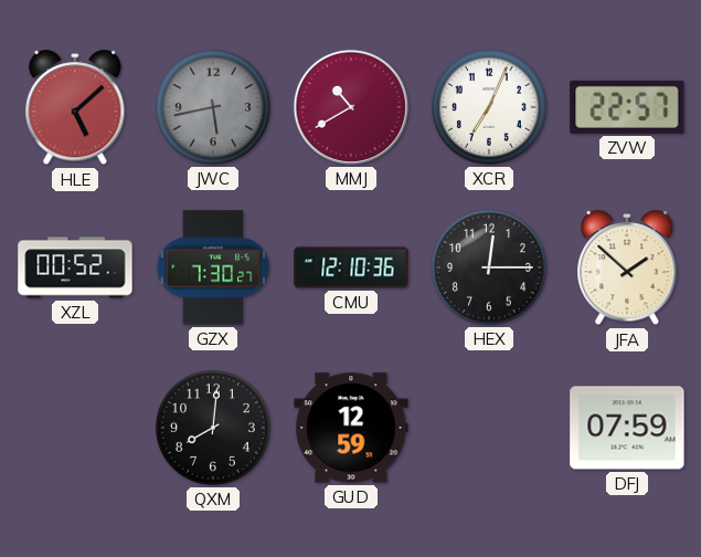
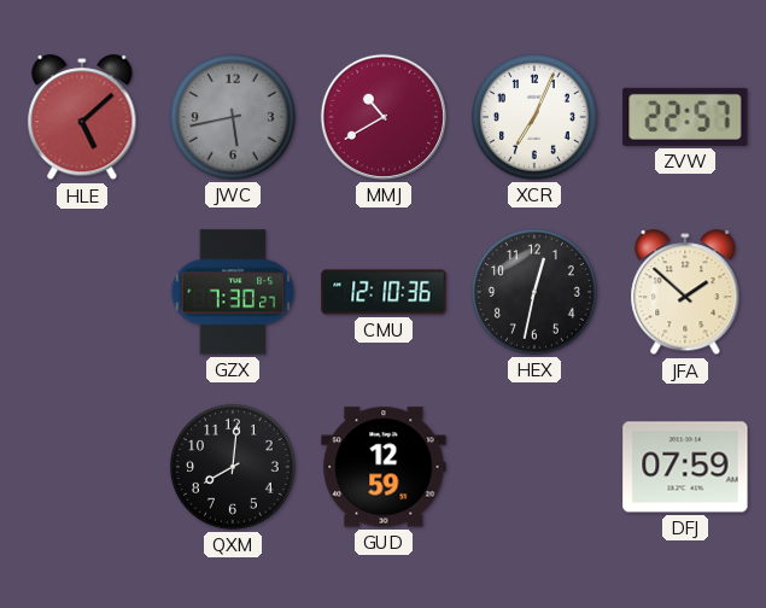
XZL: 00:52 -> none
HEX: 12:15 -> 12:32
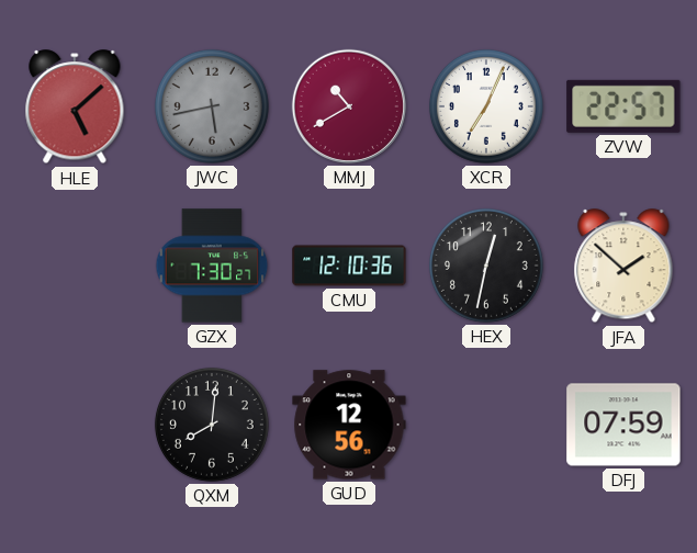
GUD: 12:59 -> 12:56
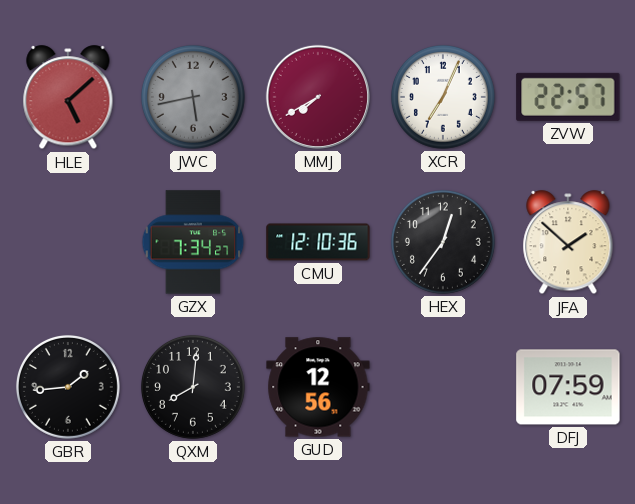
MMJ: 10:40 -> 7:40
GZX: 7:30 -> 7:34
HEX: 12:32 -> 12:36
GBR: none -> 1:44
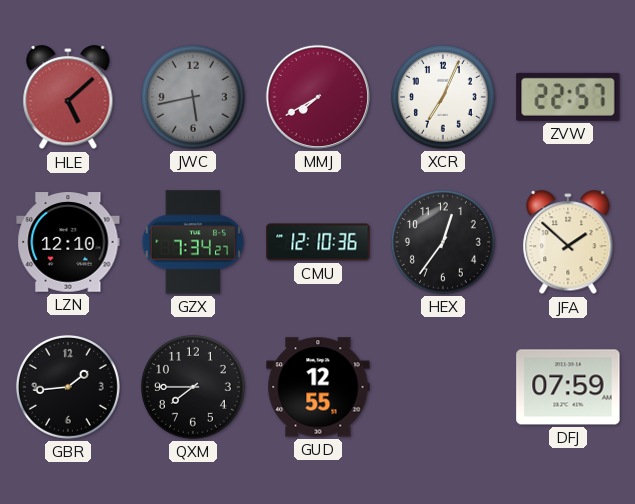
LZN: none -> 12:10
QXM: 8:01 -> 7:45
GUD: 12:56 -> 12:55
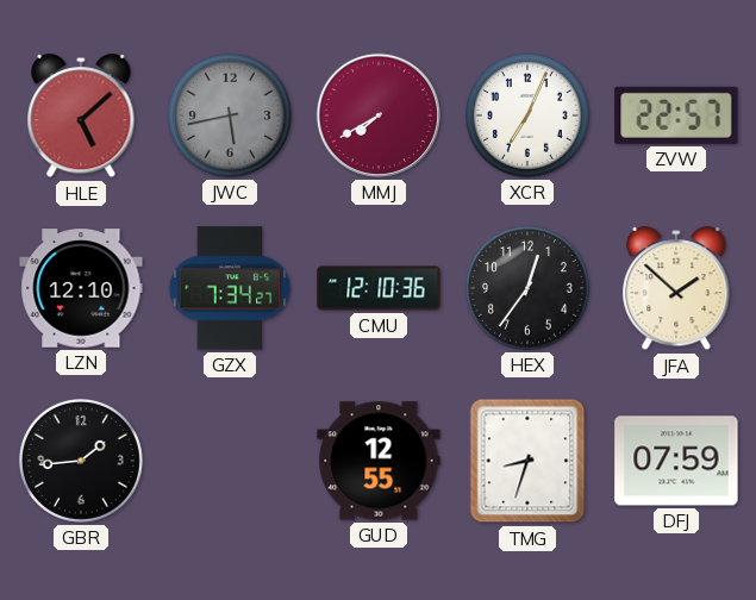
QXM: 7:45 -> none
TMG: none -> 8:33
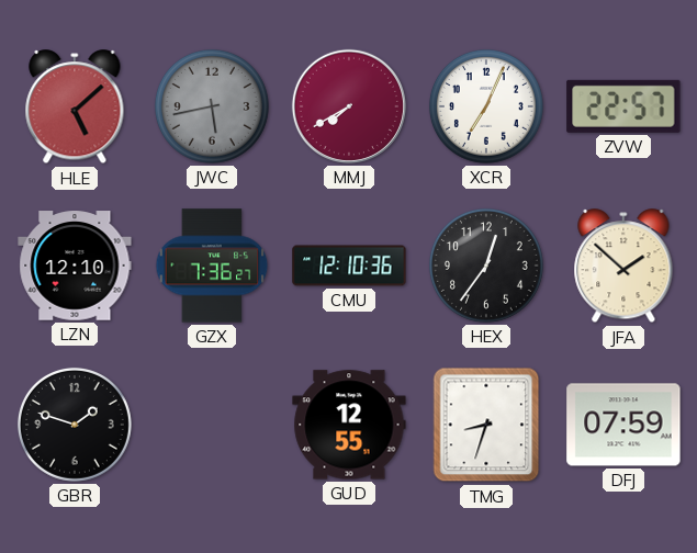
GZX: 7:34 -> 7:36
GBR: 1:44 -> 1:48
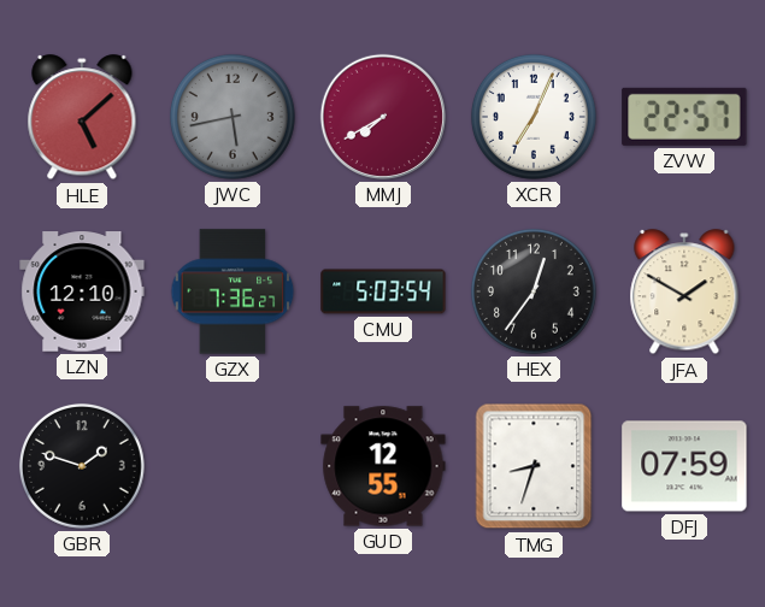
CMU: 12:10 -> 5:03
JFA: 1:52 -> 1:50
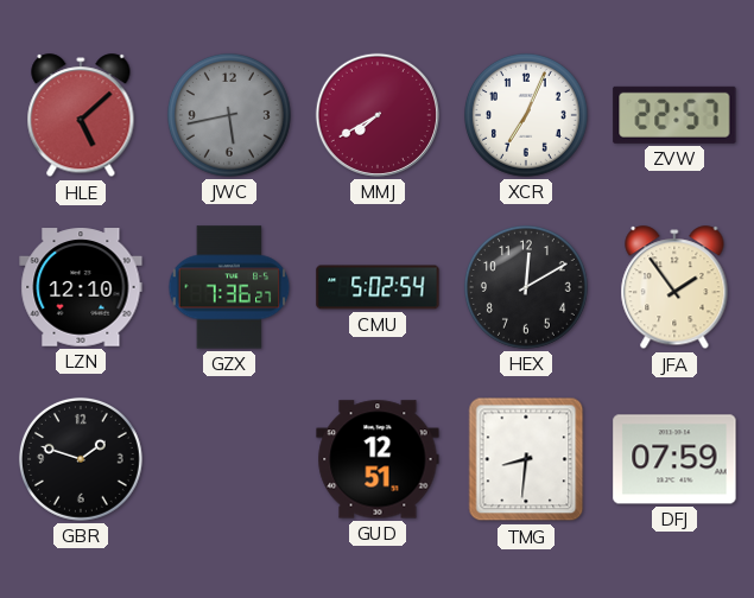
CMU: 5:03 -> 5:02
HEX: 12:36 -> 12:10
JFA: 1:50 -> 1:54
GUD: 12:55 -> 12:51
TMG: 8:33 -> 8:31
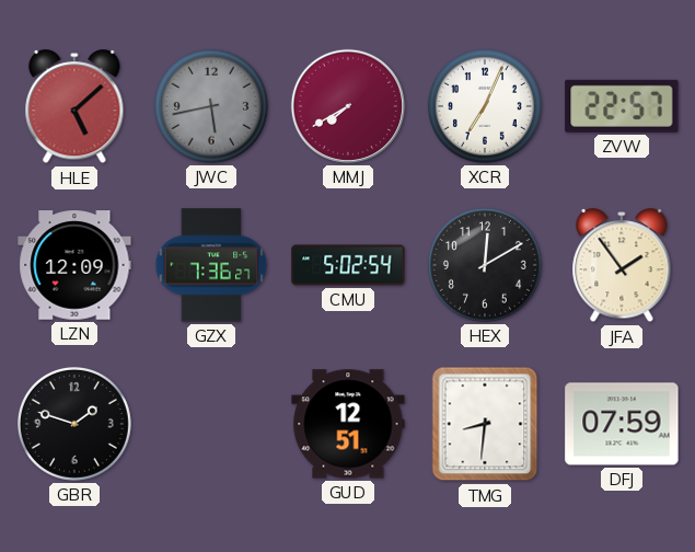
LZN: 12:10 -> 12:09
